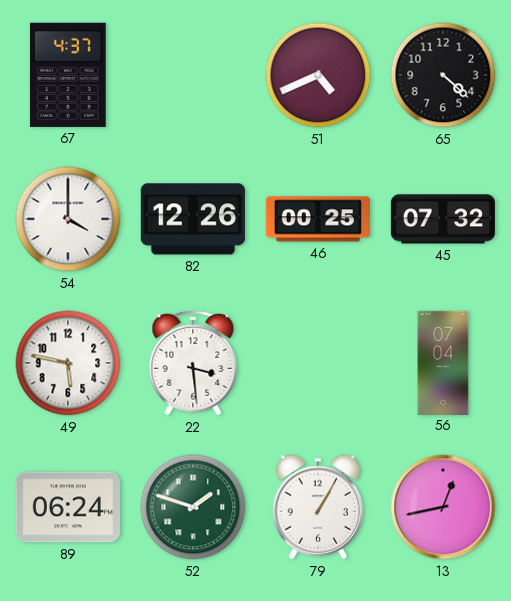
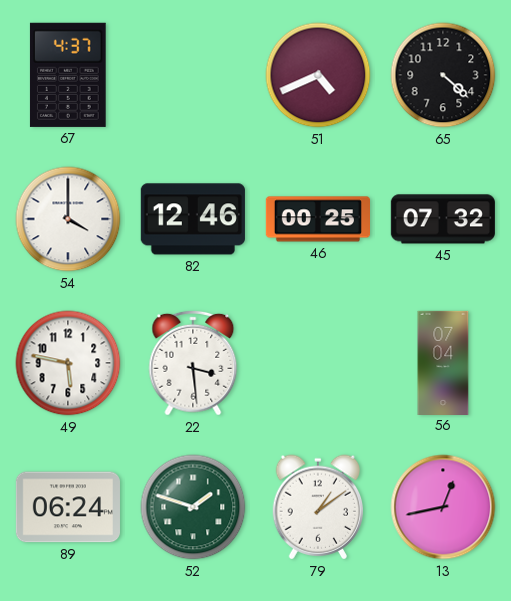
82: 12:26 -> 12:46
79: 1:05 -> 1:09
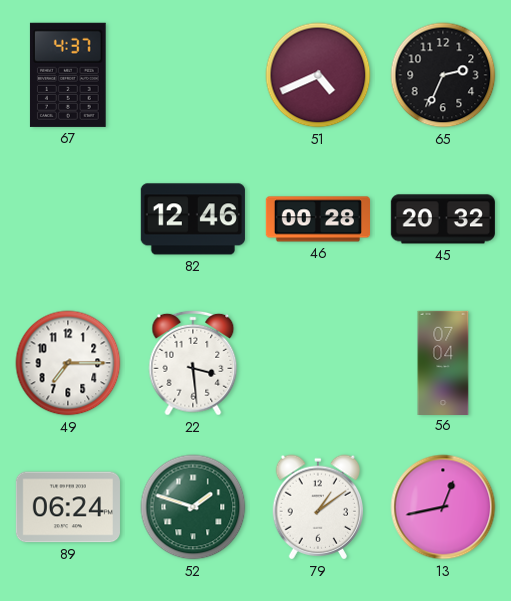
65: 4:22 -> 2:34
54: 4:00 -> none
46: 00:25 -> 00:28
45: 07:32 -> 20:32
49: 5:47 -> 7:15
